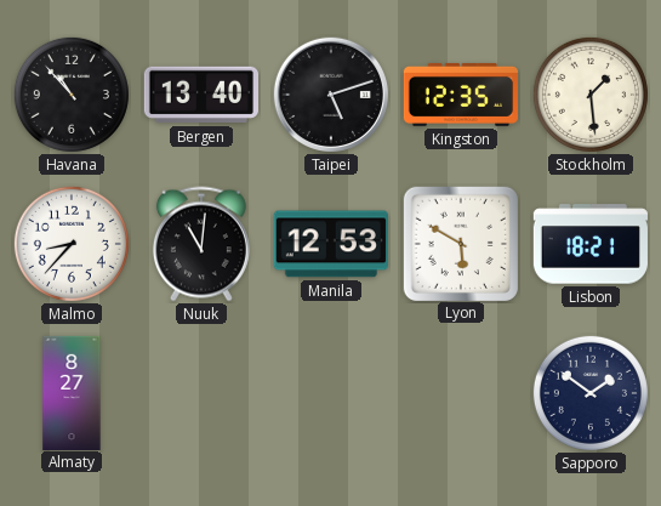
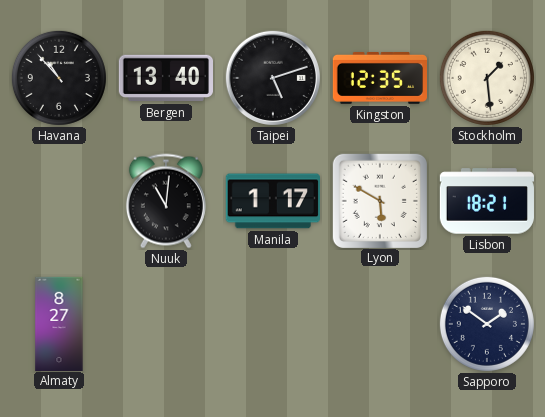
Malmo: 8:37 -> none
Manila: 12:53 -> 1:17
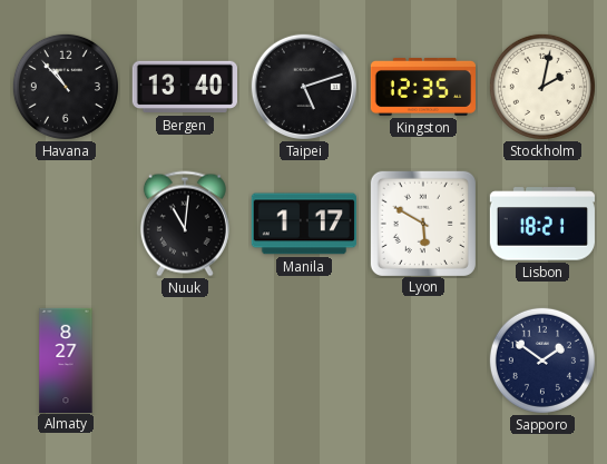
Stockholm: 1:29 -> 2:02
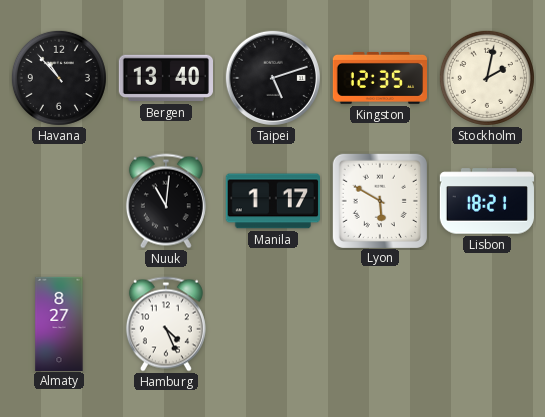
Hamburg: none -> 4:26
Sapporo: 1:51 -> none
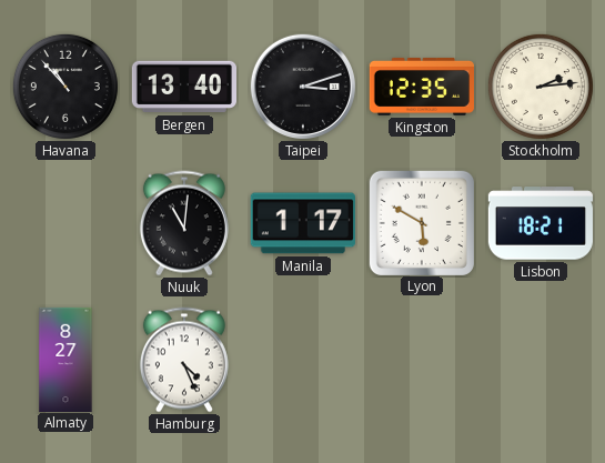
Taipei: 5:12 -> 3:12
Stockholm: 2:02 -> 2:14
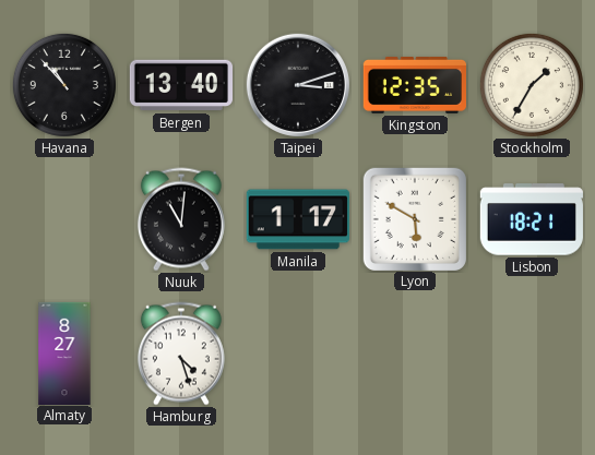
Stockholm: 2:14 -> 1:35
Hamburg: 4:26 -> 4:27
